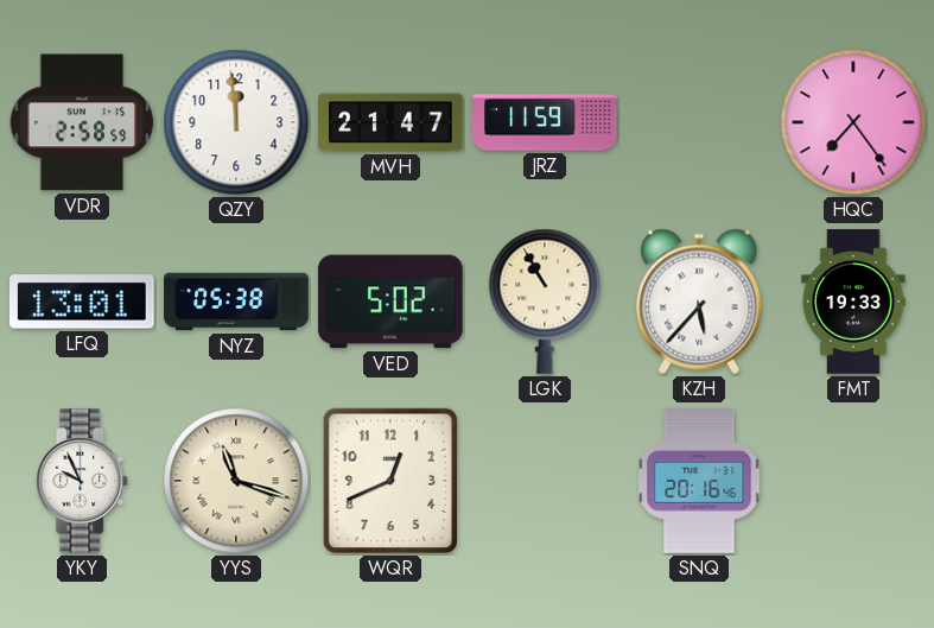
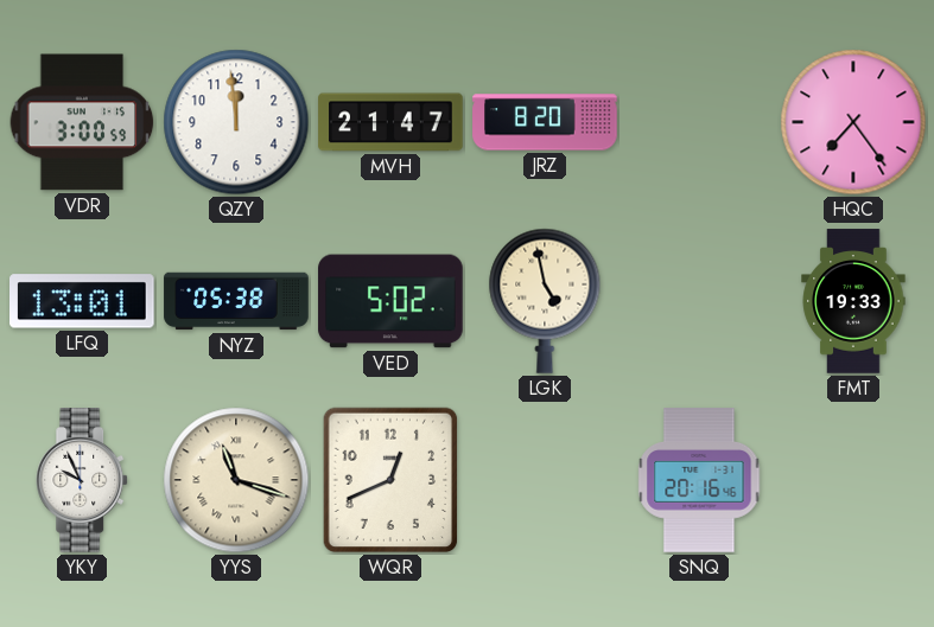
VDR: 2:58 -> 3:00
JRZ: 11:59 -> 8:20
LGK: 10:55 -> 4:58
KZH: 5:37 -> none
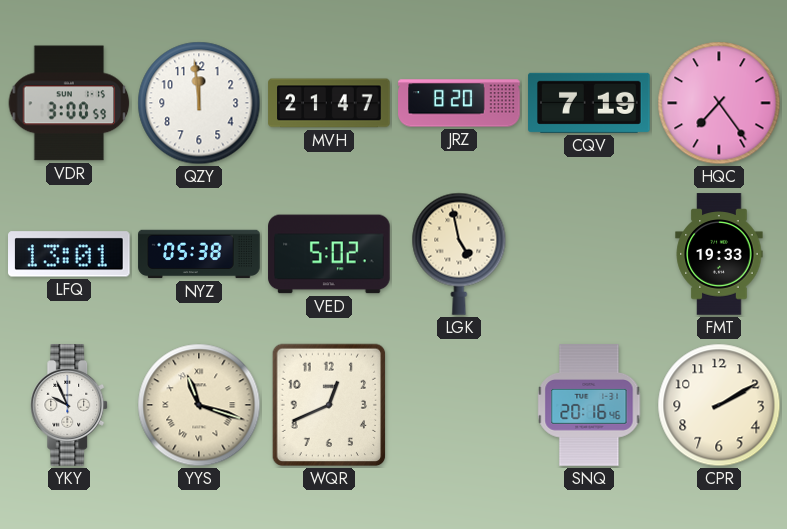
CQV: none -> 7:19
CPR: none -> 2:10
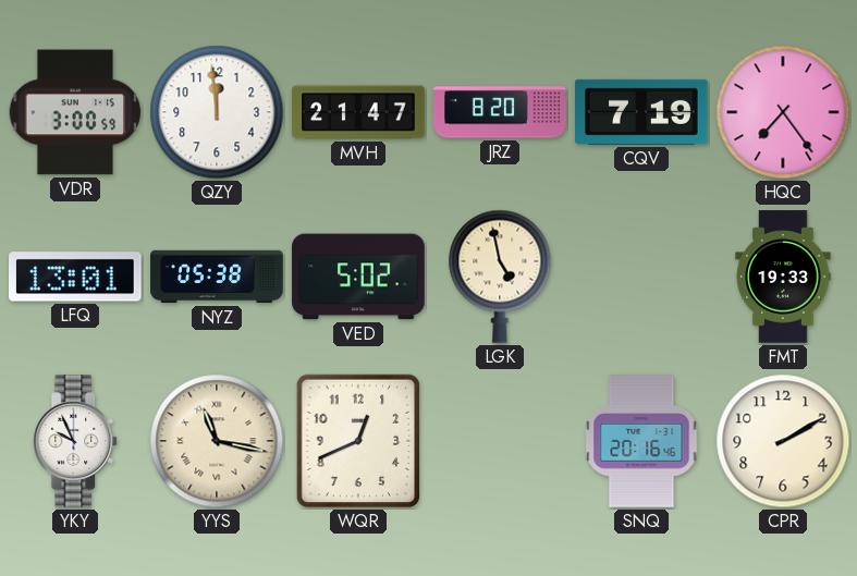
YYS: 11:18 -> 11:17
